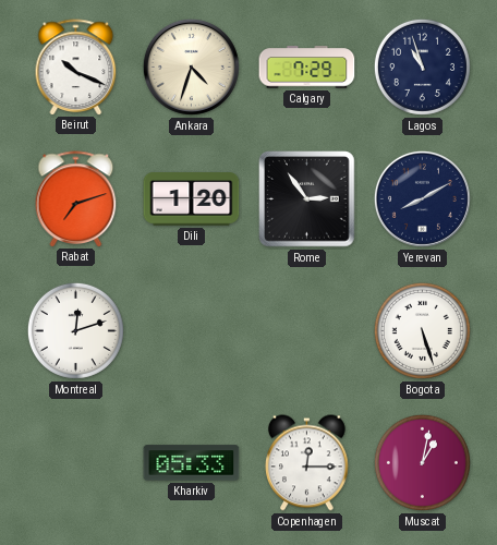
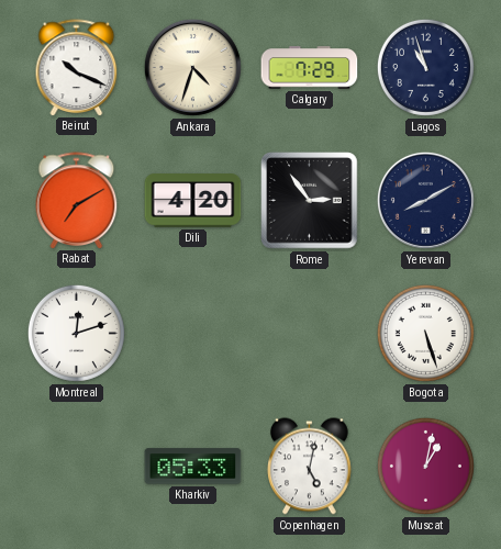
Rabat: 7:12 -> 7:10
Dili: 1:20 -> 4:20
Copenhagen: 12:15 -> 5:02
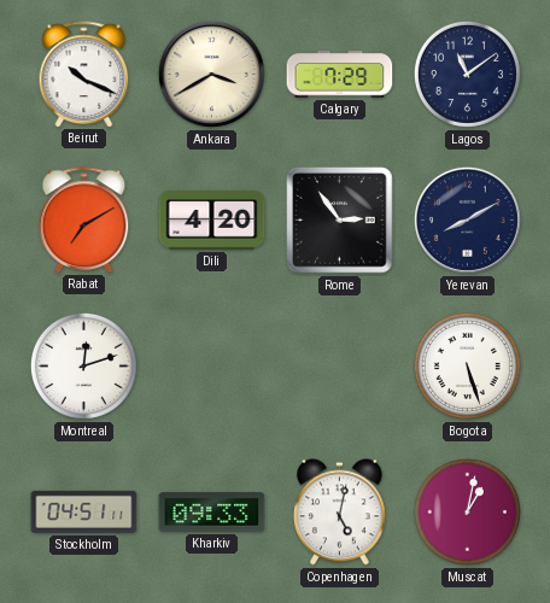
Ankara: 4:33 -> 3:40
Lagos: 10:57 -> 11:09
Stockholm: none -> 04:51
Kharkiv: 05:33 -> 09:33
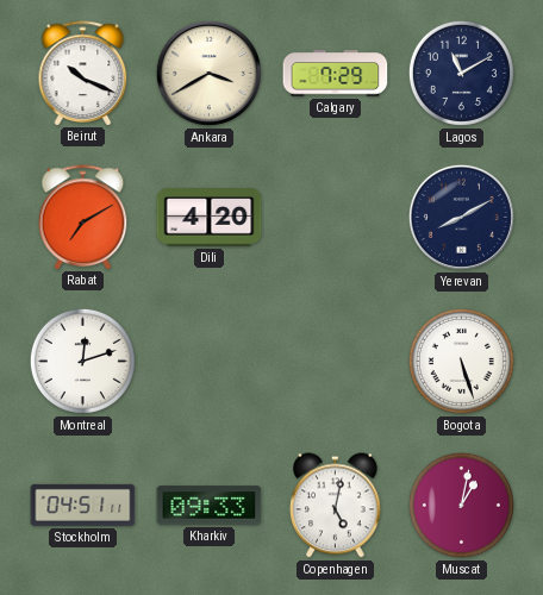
Lagos: 11:09 -> 11:10
Rome: 2:54 -> none
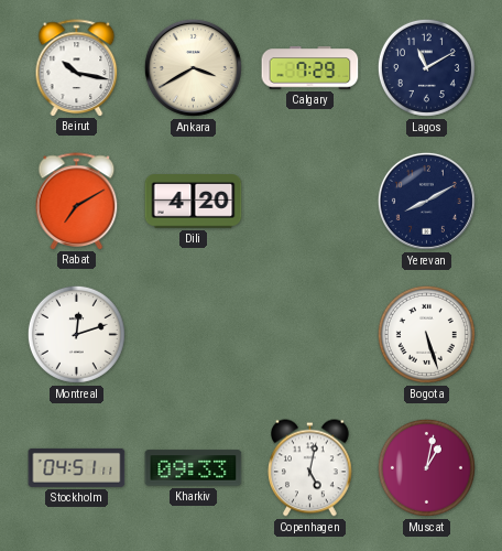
Beirut: 10:19 -> 10:17
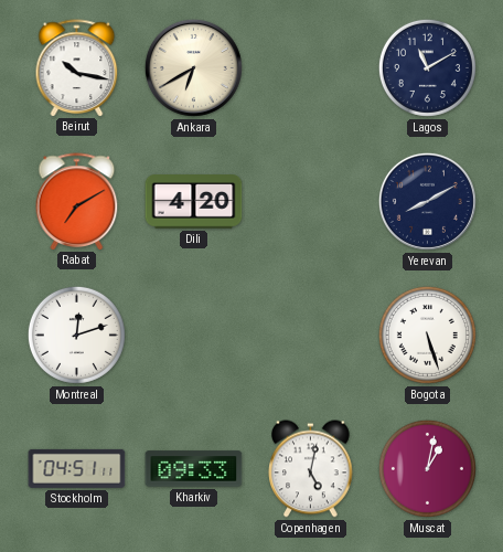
Ankara: 3:40 -> 6:40
Calgary: 7:29 -> none
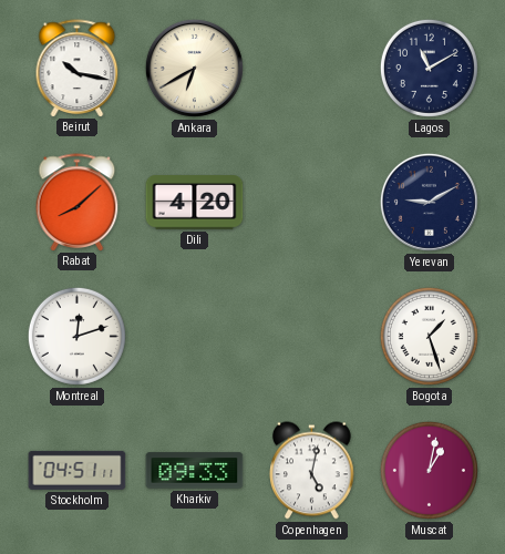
Rabat: 7:10 -> 8:08
Yerevan: 8:10 -> 9:10
Bogota: 5:27 -> 1:27
